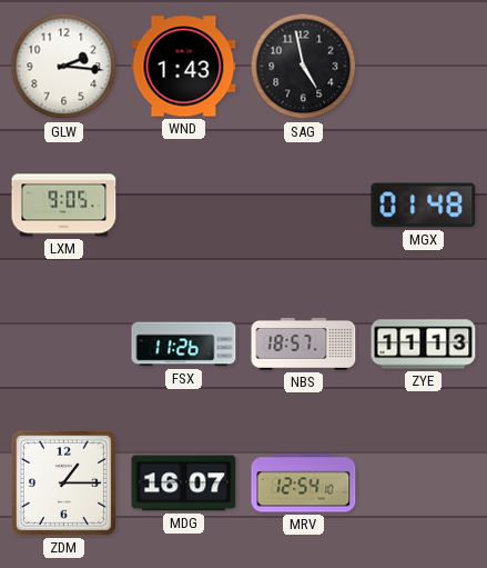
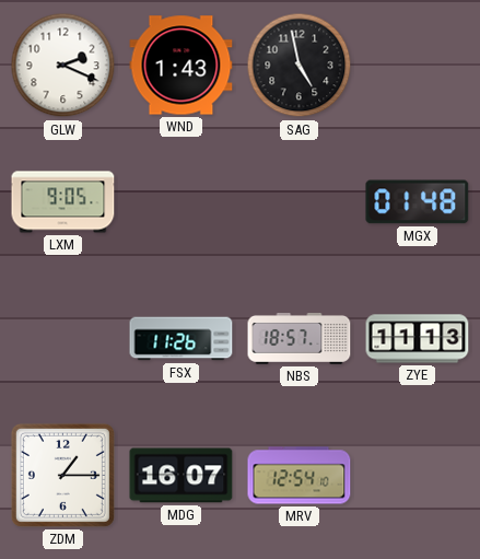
GLW: 2:16 -> 2:19
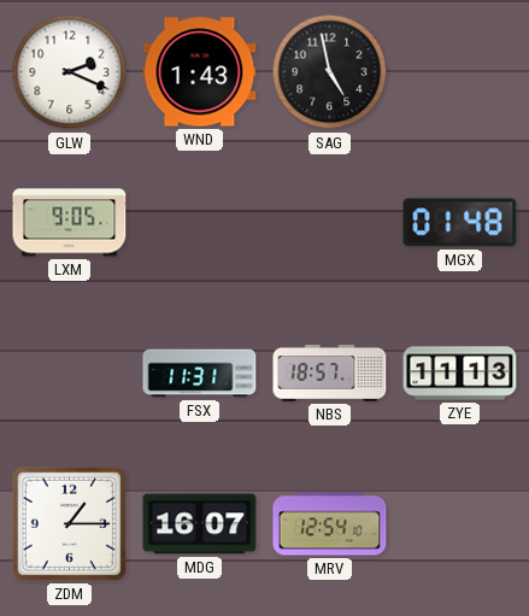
FSX: 11:26 -> 11:31
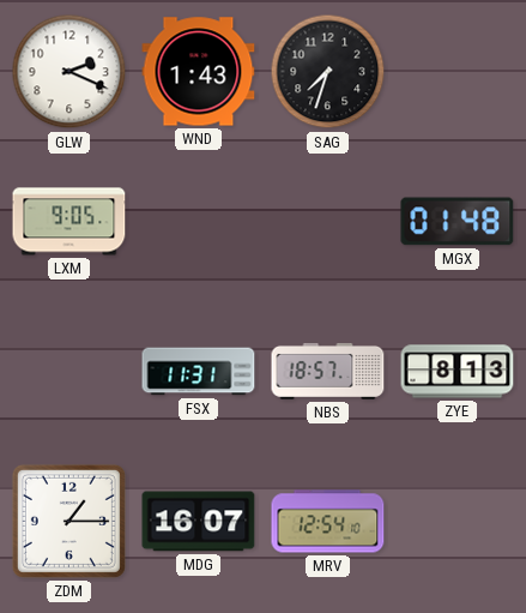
SAG: 4:58 -> 7:33
ZYE: 11:13 -> 8:13
